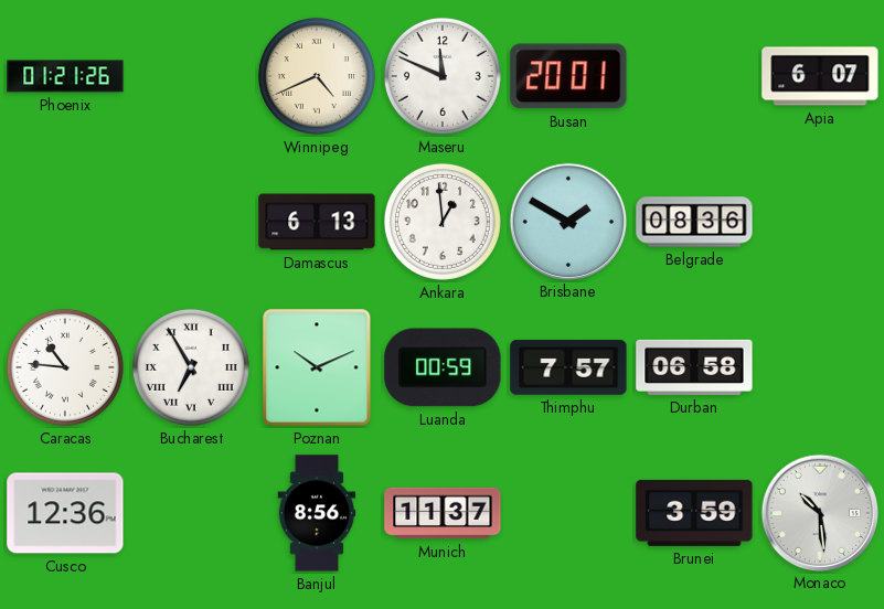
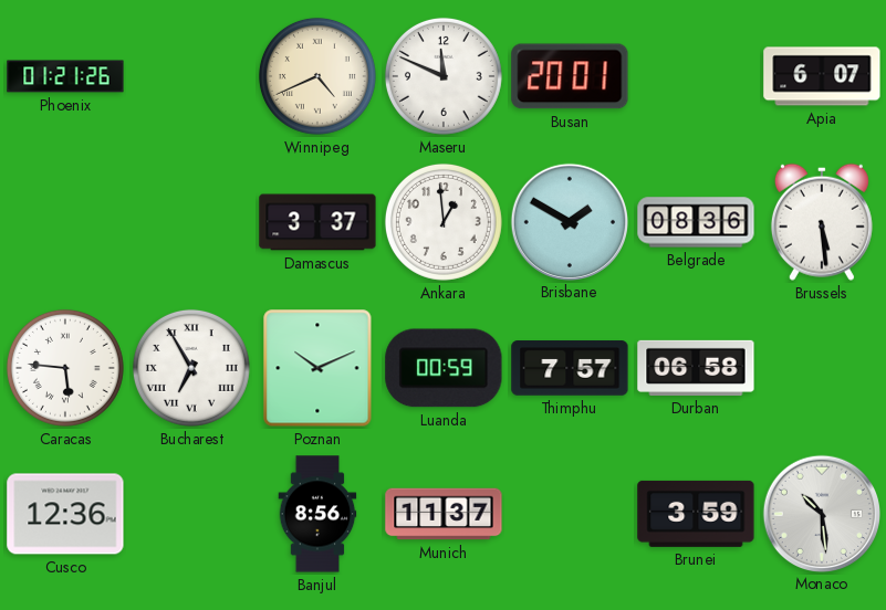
Damascus: 6:13 -> 3:37
Brussels: none -> 5:29
Caracas: 10:46 -> 5:46
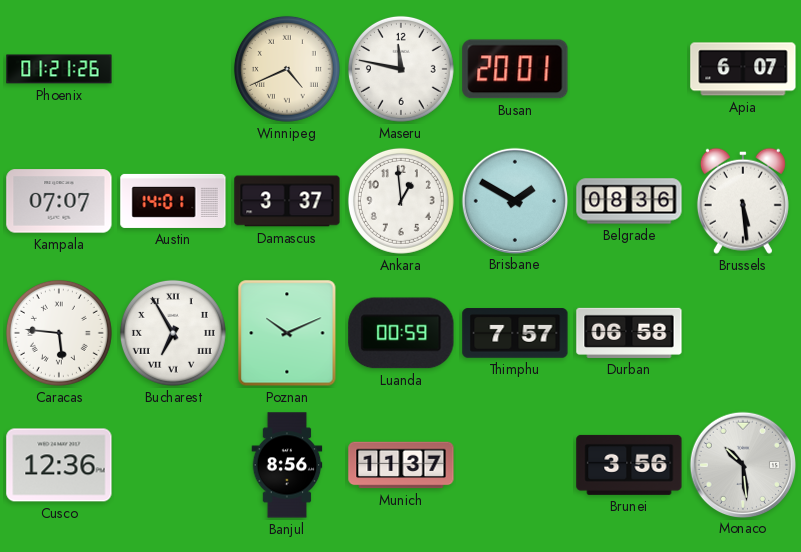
Maseru: 11:49 -> 11:47
Kampala: none -> 07:07
Austin: none -> 14:01
Brunei: 3:59 -> 3:56
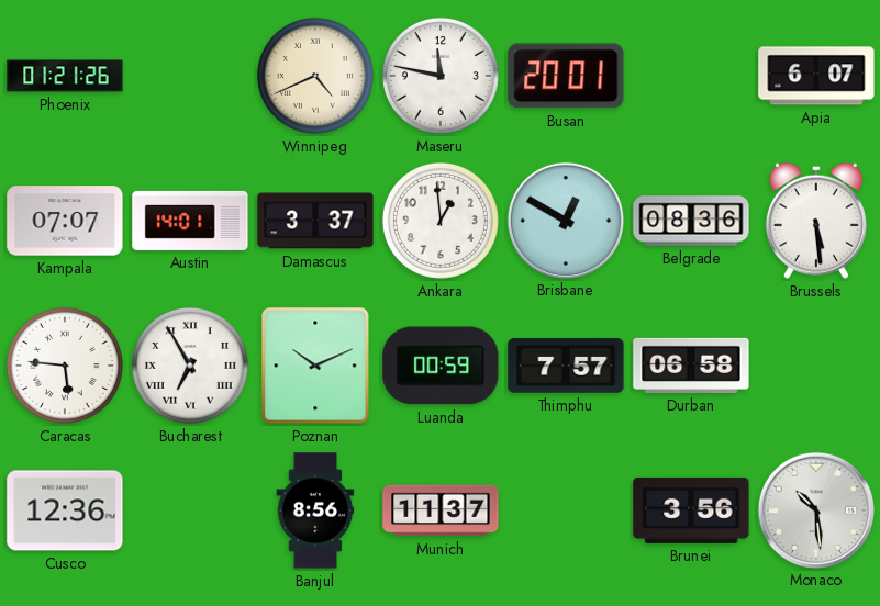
Brisbane: 1:50 -> 12:50
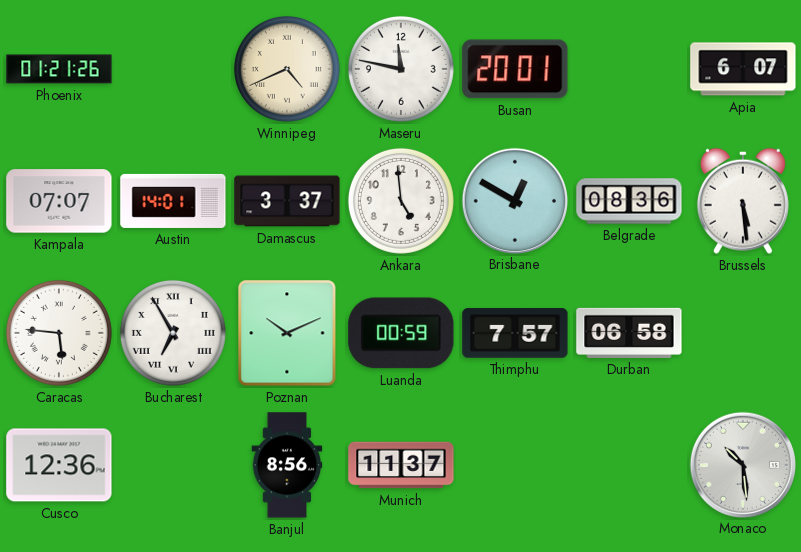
Ankara: 12:59 -> 4:59
Brunei: 3:56 -> none
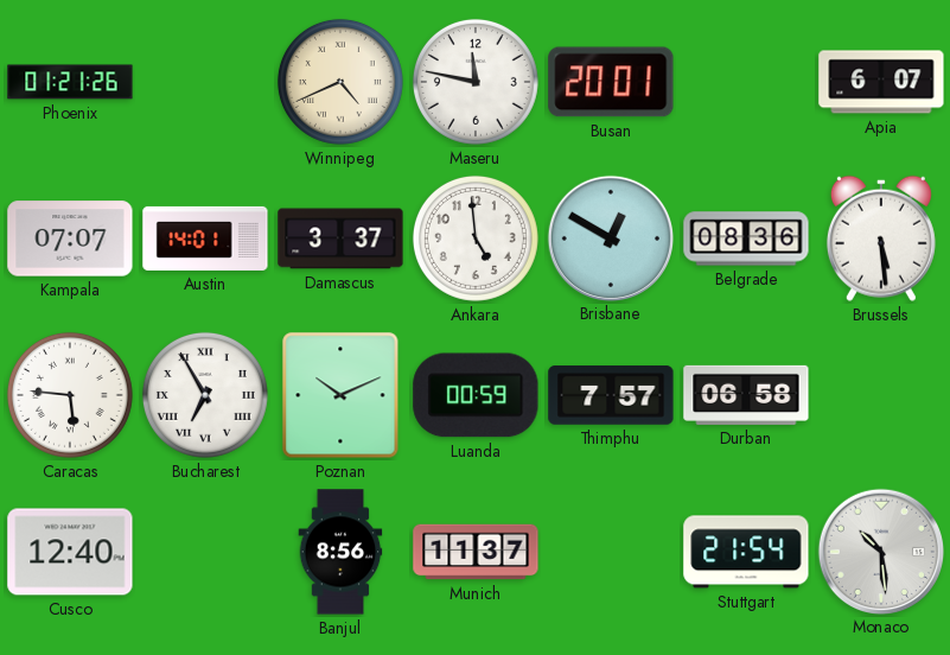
Cusco: 12:36 -> 12:40
Stuttgart: none -> 21:54
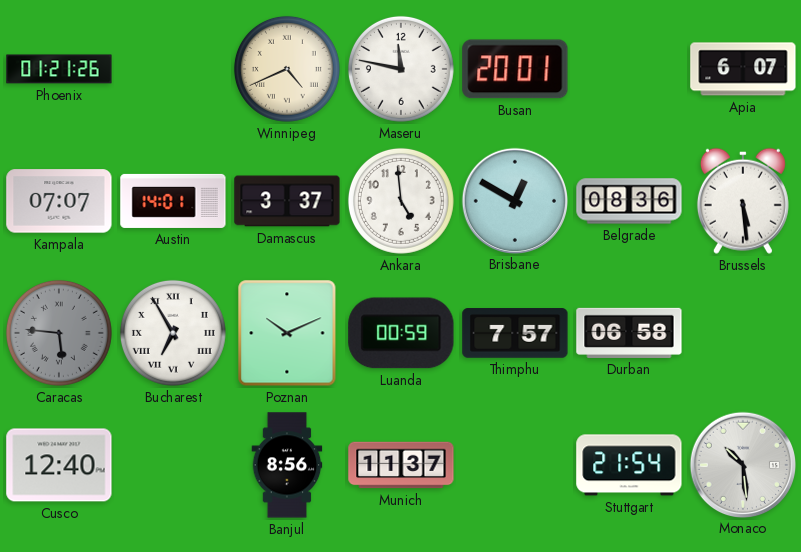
Caracas dial: white -> grey
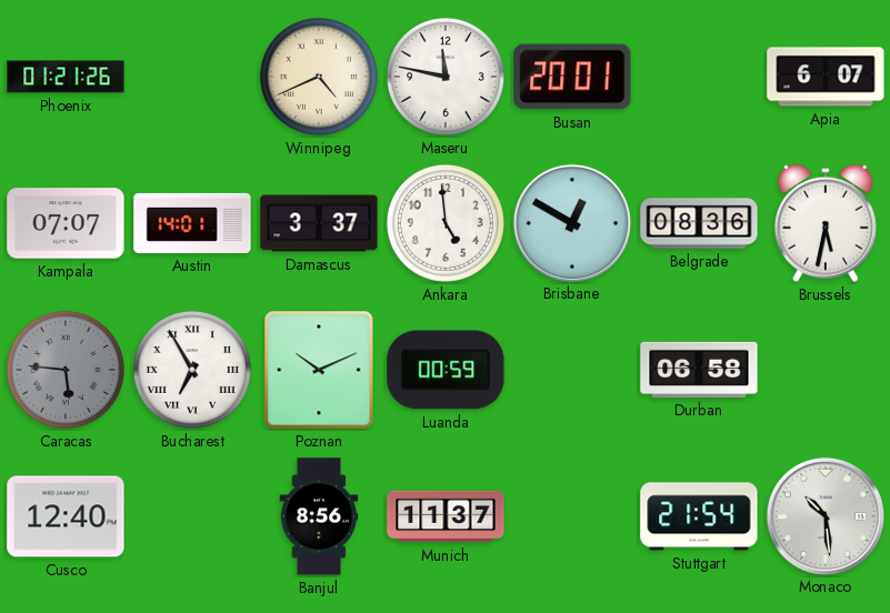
Brussels: 5:29 -> 5:32
Thimphu: 7:57 -> none
